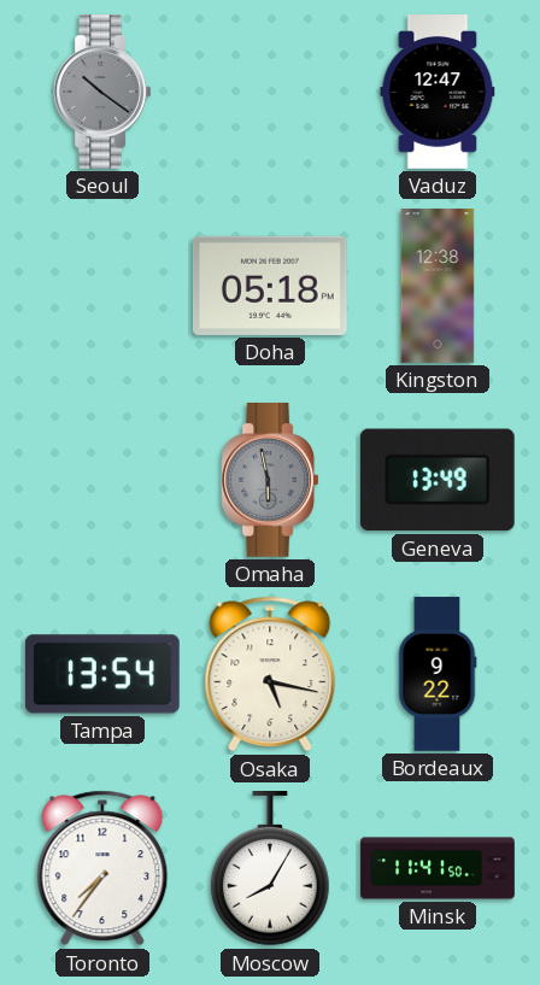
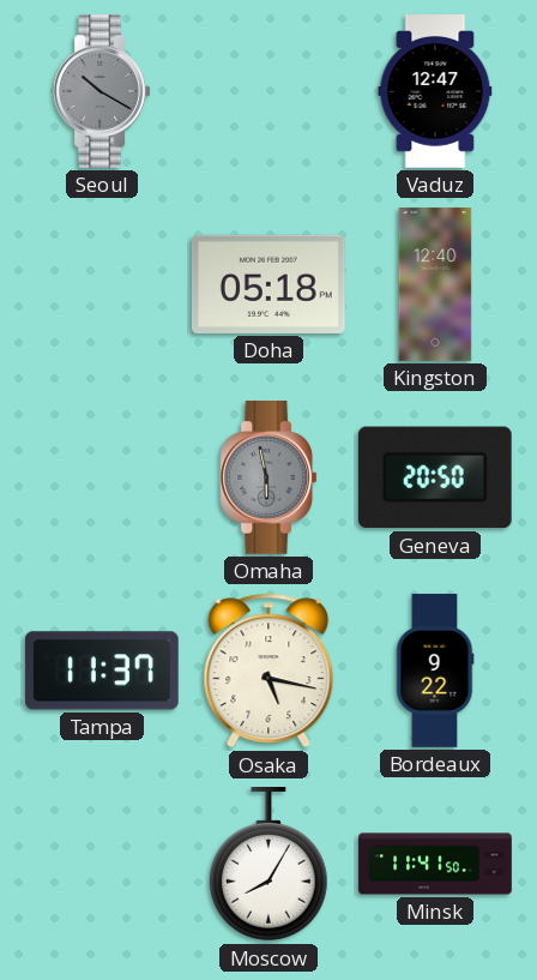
Seoul: 10:21 -> 10:20
Kingston: 12:38 -> 12:40
Geneva: 13:49 -> 20:50
Tampa: 13:54 -> 11:37
Toronto: 7:36 -> none
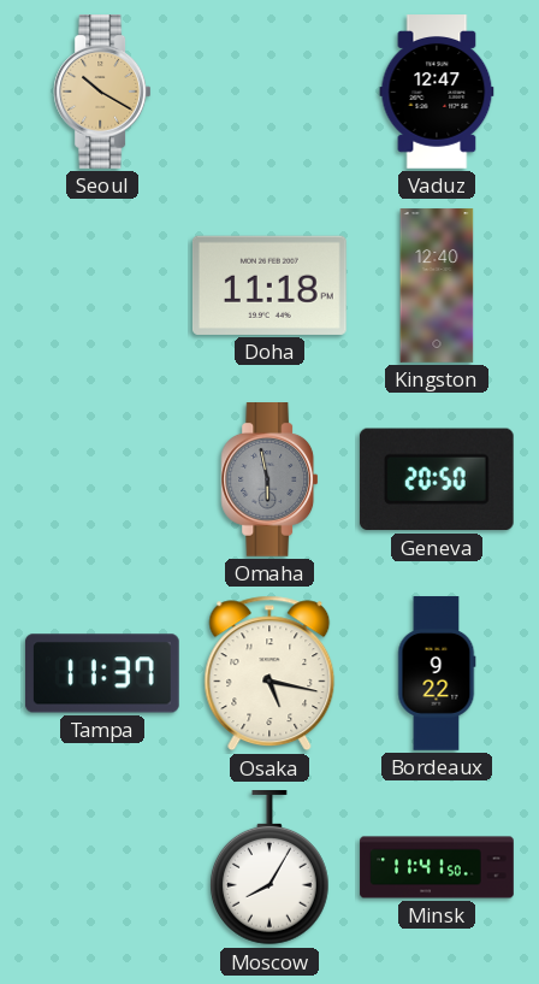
Seoul dial: grey -> champagne
Doha: 05:18 -> 11:18
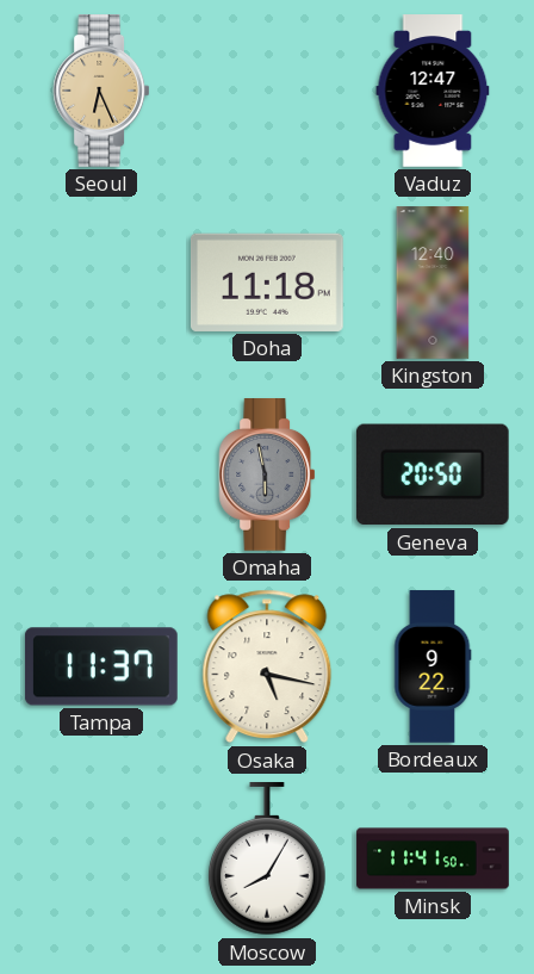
Seoul: 10:20 -> 6:26
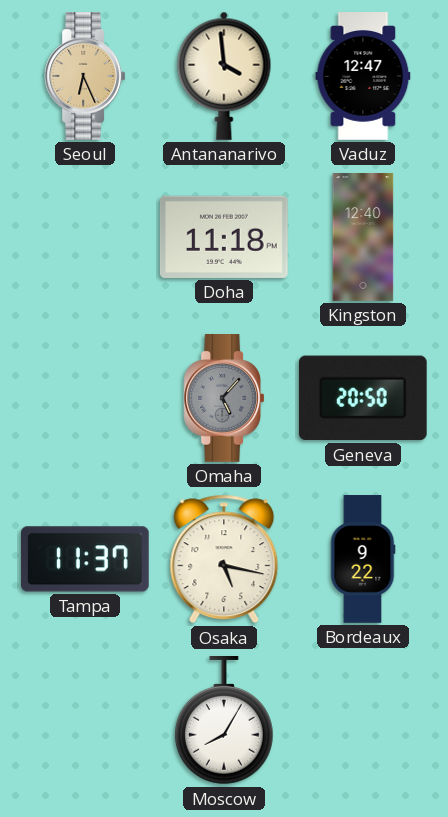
Antananarivo: none -> 3:59
Omaha: 5:58 -> 5:07
Minsk: 11:41 -> none
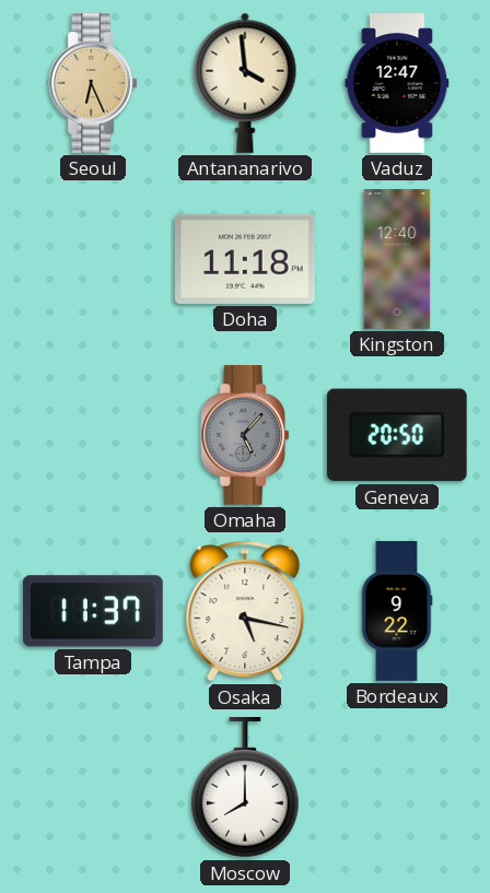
Moscow: 8:05 -> 8:00
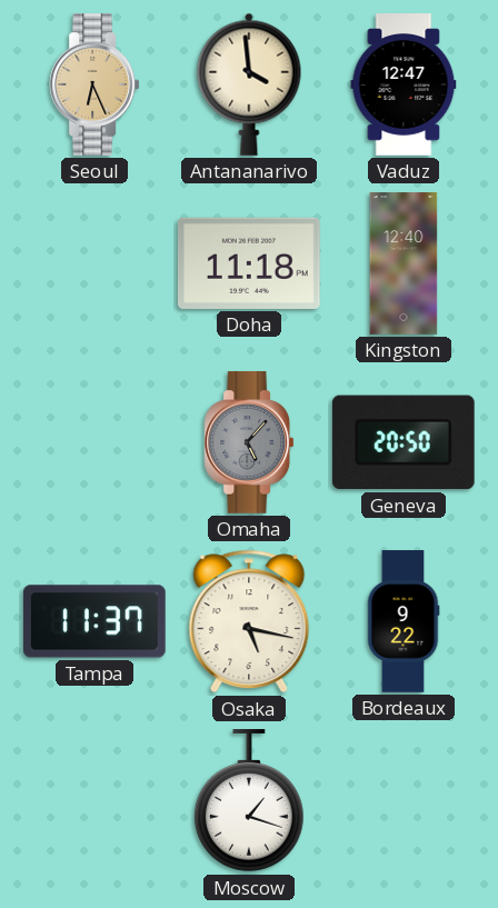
Moscow: 8:00 -> 1:18
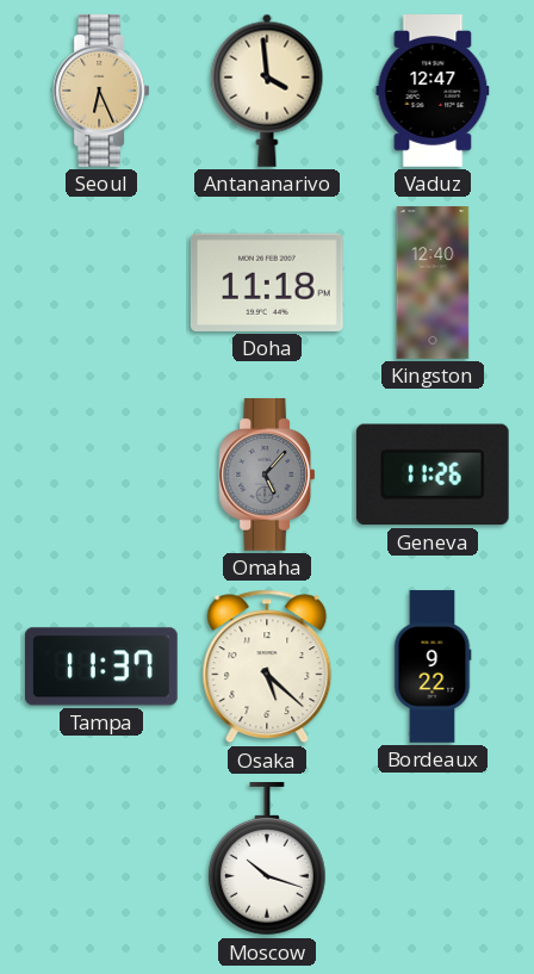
Geneva: 20:50 -> 11:26
Osaka: 5:17 -> 5:22
Moscow: 1:18 -> 10:18
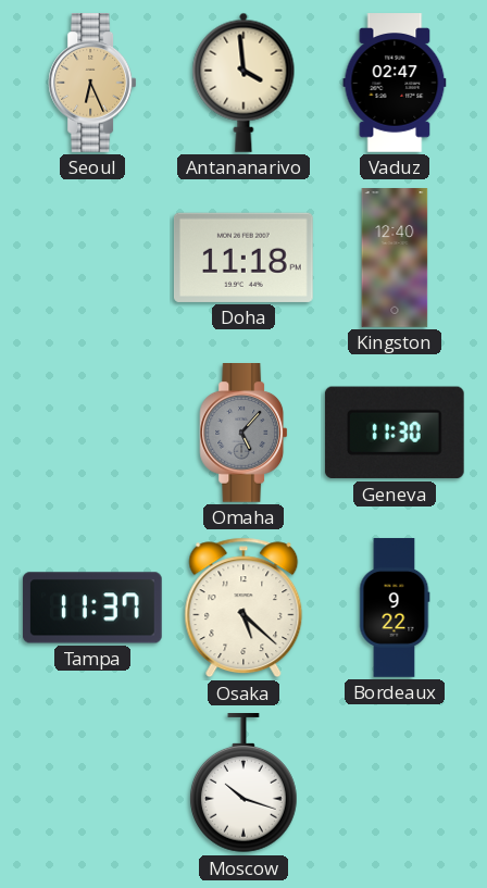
Vaduz: 12:47 -> 02:47
Geneva: 11:26 -> 11:30
